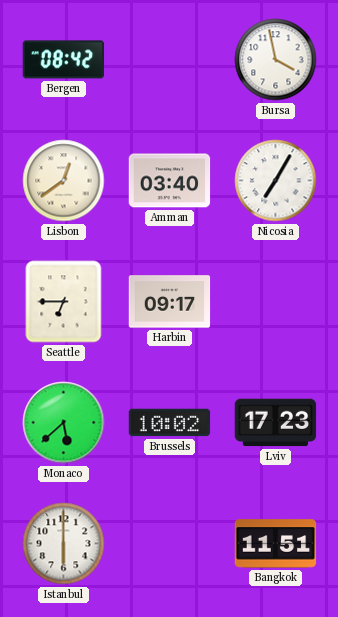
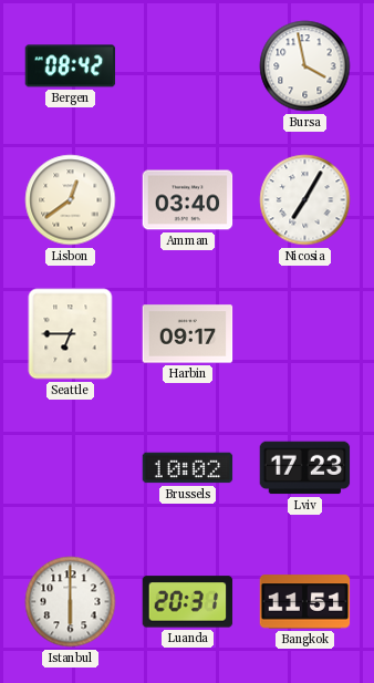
Monaco: 5:38 -> none
Luanda: none -> 20:31
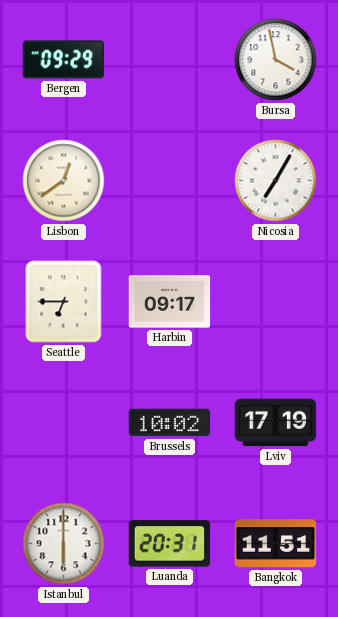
Bergen: 08:42 -> 09:29
Amman: 03:40 -> none
Lviv: 17:23 -> 17:19
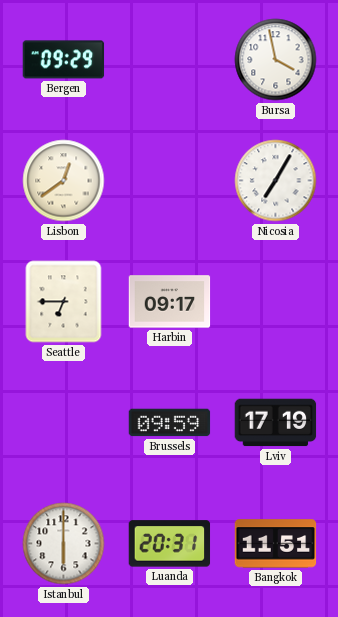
Brussels: 10:02 -> 09:59
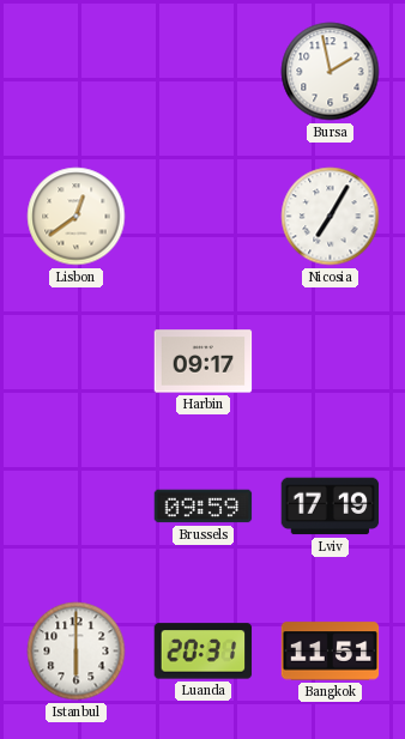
Bergen: 09:29 -> none
Bursa: 3:58 -> 1:58
Seattle: 6:45 -> none
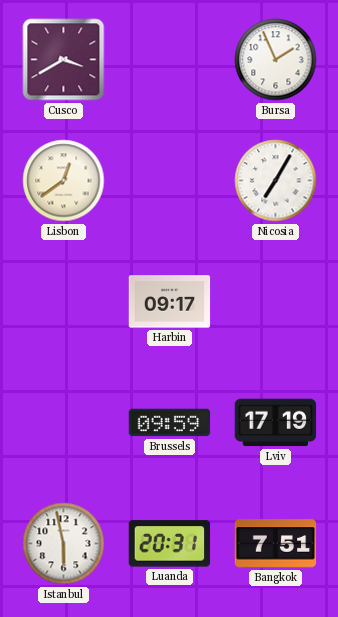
Cusco: none -> 3:40
Bursa: 1:58 -> 1:56
Istanbul: 6:00 -> 5:58
Bangkok: 11:51 -> 7:51
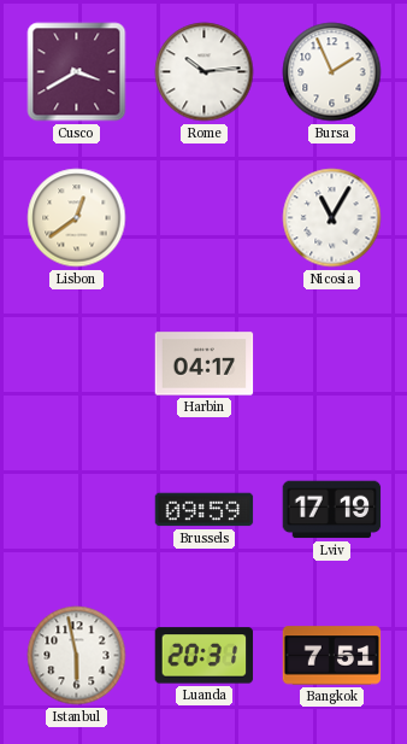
Rome: none -> 10:14
Nicosia: 7:05 -> 11:05
Harbin: 09:17 -> 04:17
